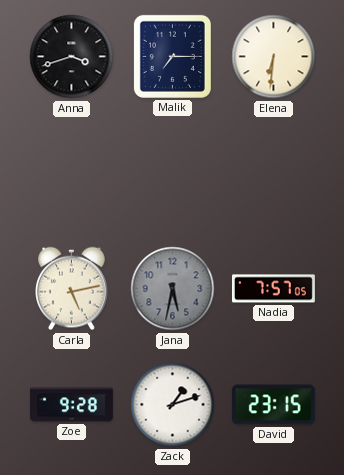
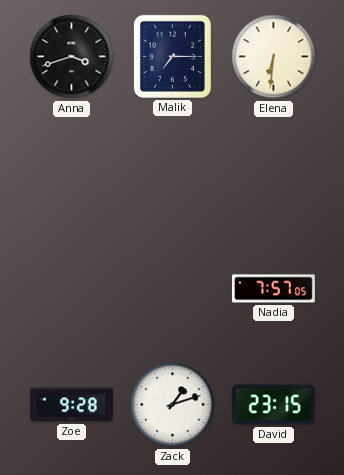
Carla: 5:13 -> none
Jana: 5:32 -> none
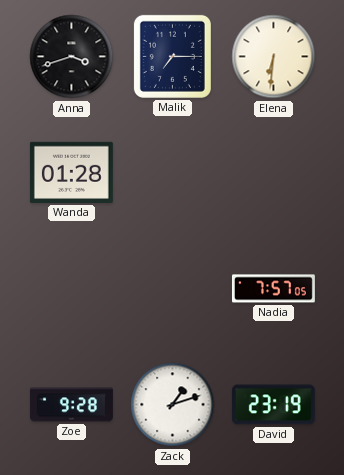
Wanda: none -> 01:28
David: 23:15 -> 23:19
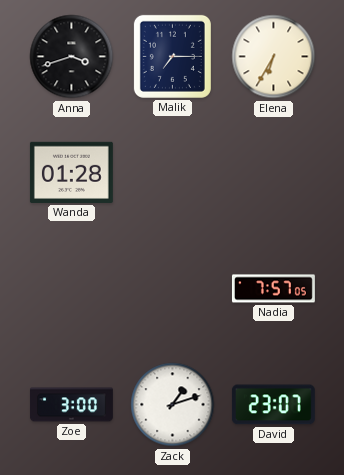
Elena: 6:31 -> 6:35
Zoe: 9:28 -> 3:00
David: 23:19 -> 23:07
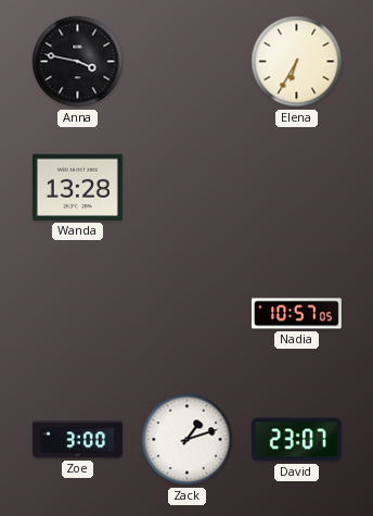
Anna: 3:42 -> 3:47
Malik: 7:15 -> none
Wanda: 01:28 -> 13:28
Nadia: 7:57 -> 10:57
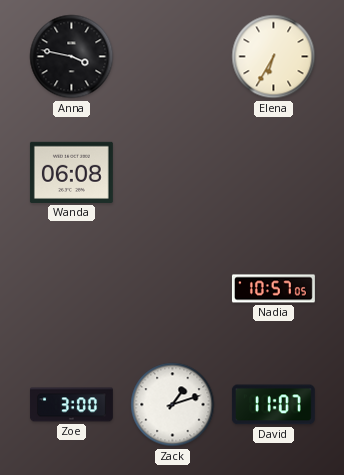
Wanda: 13:28 -> 06:08
David: 23:07 -> 11:07
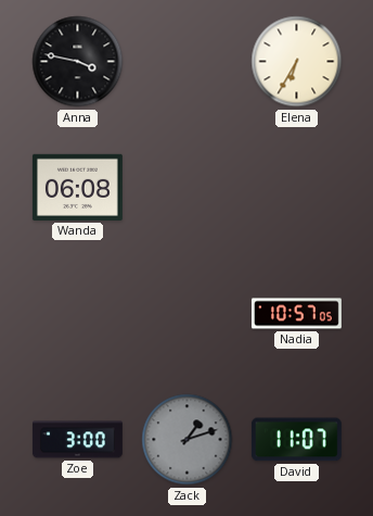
Zack dial: white -> grey
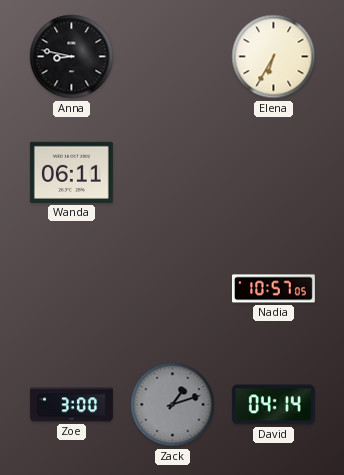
Anna: 3:47 -> 8:47
Wanda: 06:08 -> 06:11
David: 11:07 -> 04:14
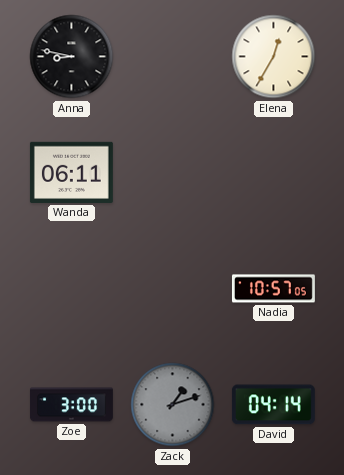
Elena: 6:35 -> 12:35
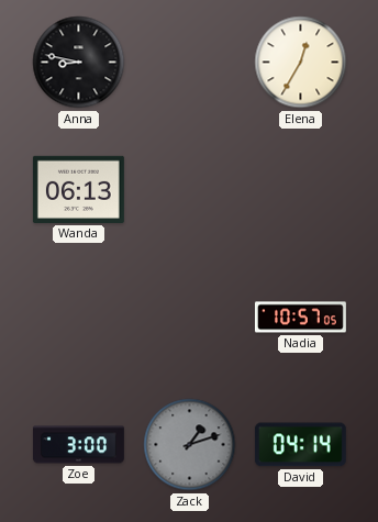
Wanda: 06:11 -> 06:13
